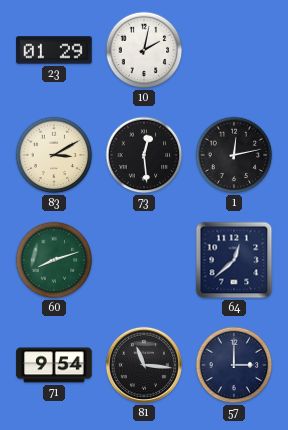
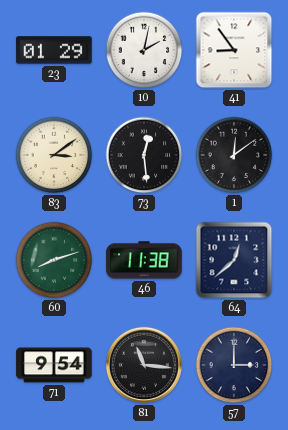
41: none -> 8:54
83: 3:10 -> 3:09
1: 12:13 -> 12:09
46: none -> 11:38
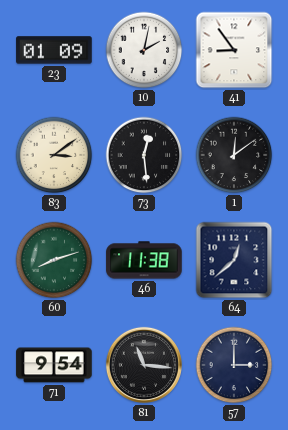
23: 01:29 -> 01:09
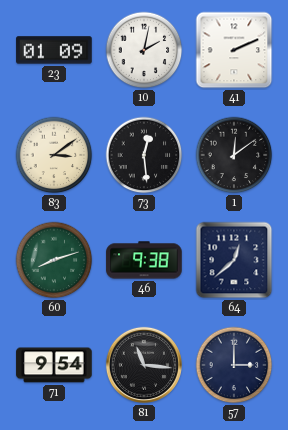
41: 8:54 -> 2:11
46: 11:38 -> 9:38
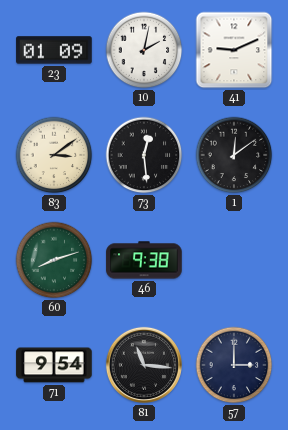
41: 2:11 -> 9:11
64: 12:38 -> none
